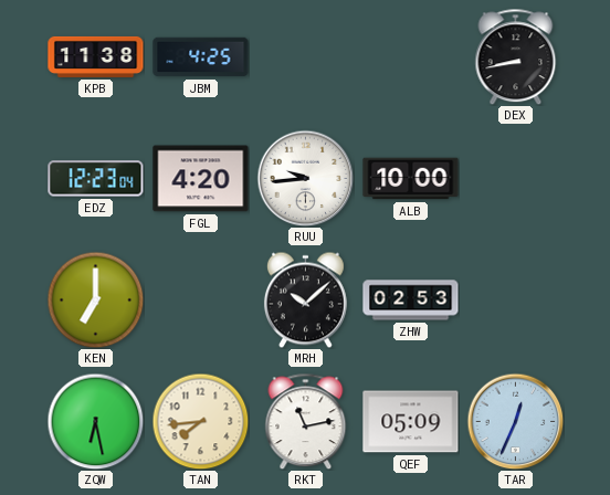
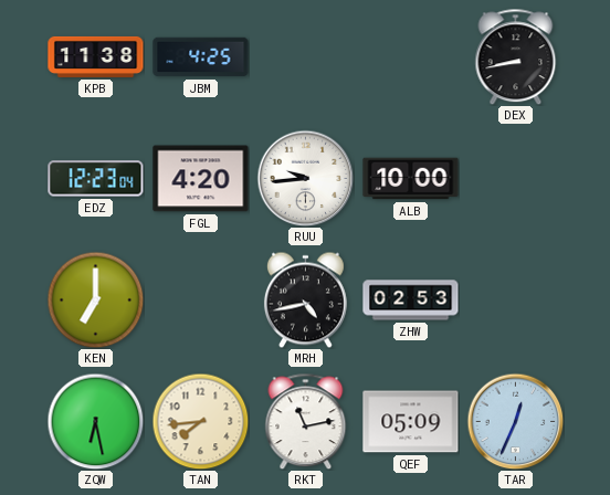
MRH: 10:08 -> 4:43
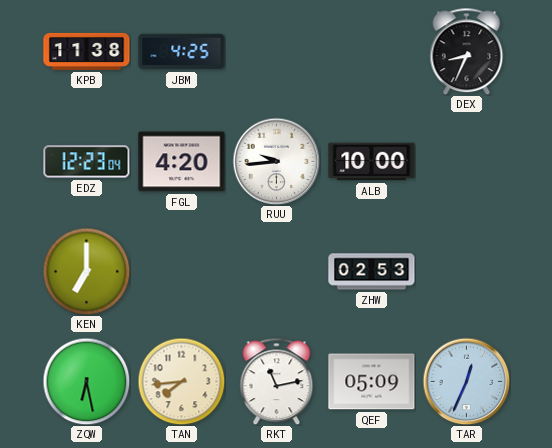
DEX: 8:43 -> 8:34
MRH: 4:43 -> none
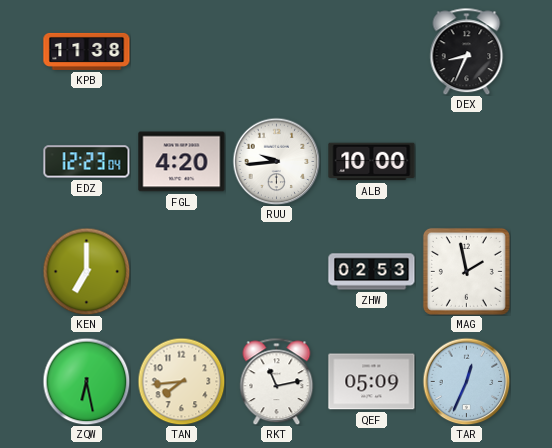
JBM: 4:25 -> none
MAG: none -> 1:58
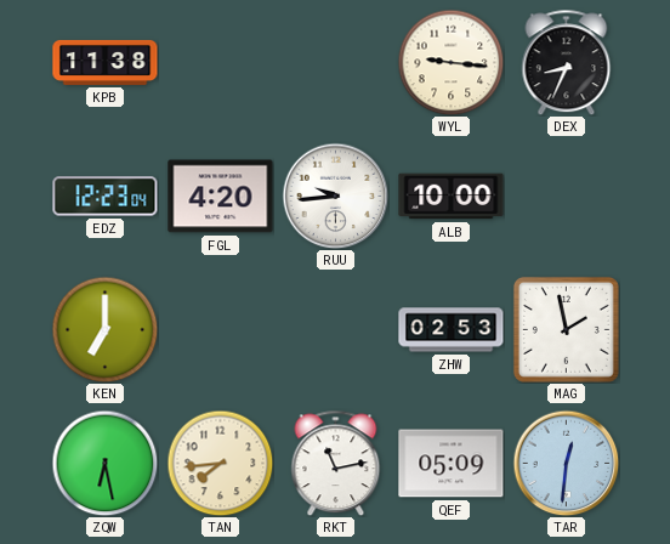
WYL: none -> 9:16
TAR: 12:34 -> 12:31
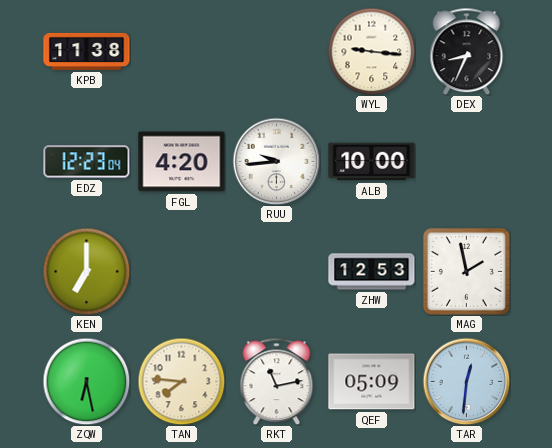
ZHW: 02:53 -> 12:53
TAN: 7:44 -> 7:46
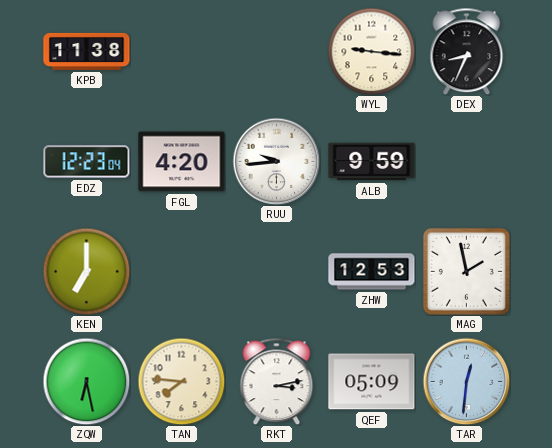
ALB: 10:00 -> 9:59
RKT: 11:13 -> 3:13
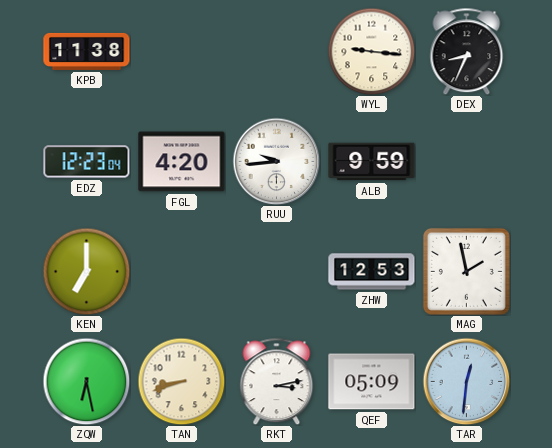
TAN: 7:46 -> 8:42
